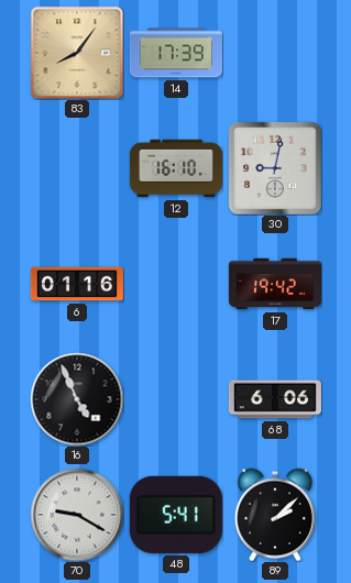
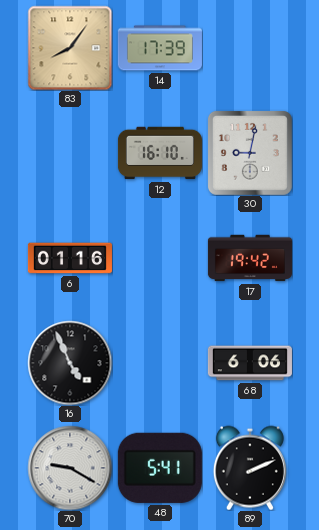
89: 2:08 -> 2:11
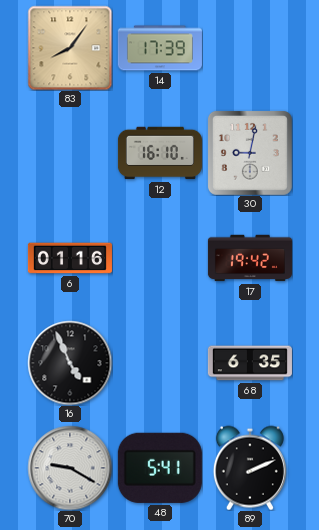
68: 6:06 -> 6:35
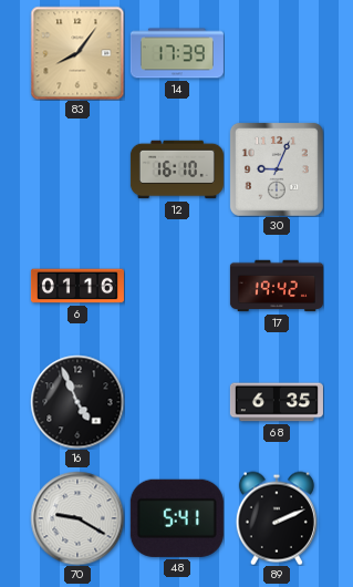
30: 9:02 -> 9:04
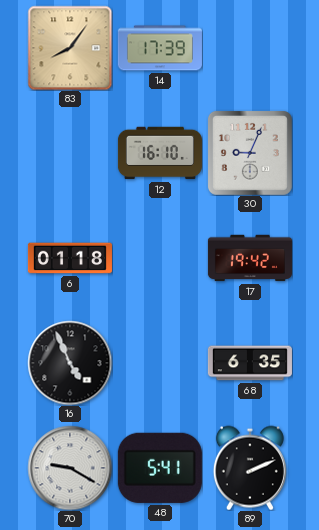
6: 01:16 -> 01:18
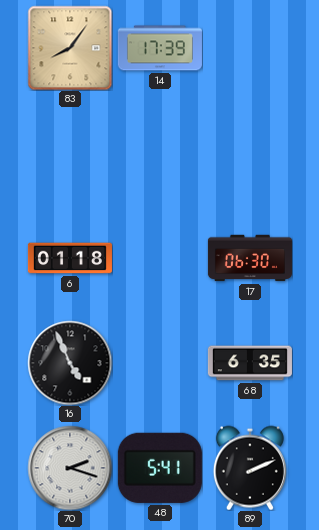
12: 16:10 -> none
30: 9:04 -> none
17: 19:42 -> 06:30
70: 9:20 -> 2:18
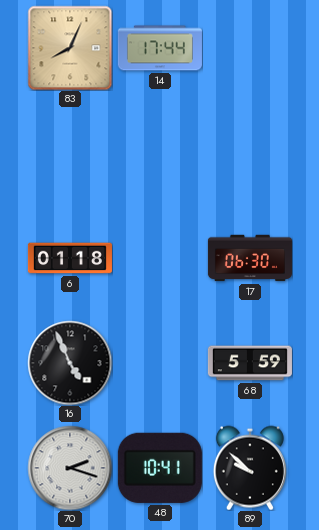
83: 8:06 -> 8:04
14: 17:39 -> 17:44
68: 6:35 -> 5:59
48: 5:41 -> 10:41
89: 2:11 -> 9:52
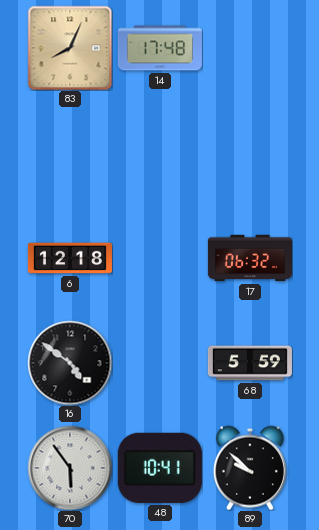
14: 17:44 -> 17:48
6: 01:18 -> 12:18
17: 06:30 -> 06:32
16: 4:56 -> 4:51
70: 2:18 -> 5:54
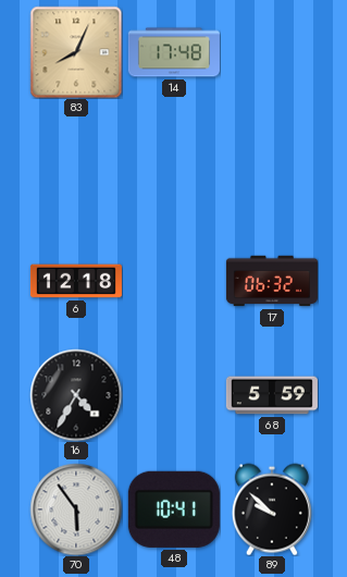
16: 4:51 -> 4:35
